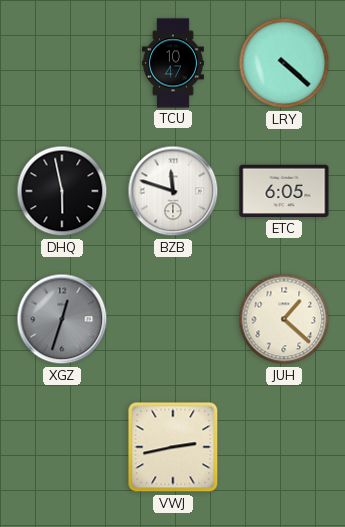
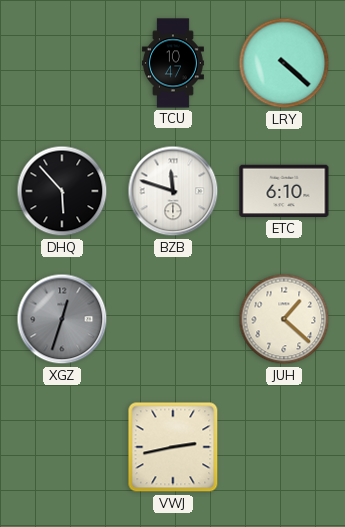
DHQ: 5:58 -> 5:53
ETC: 6:05 -> 6:10
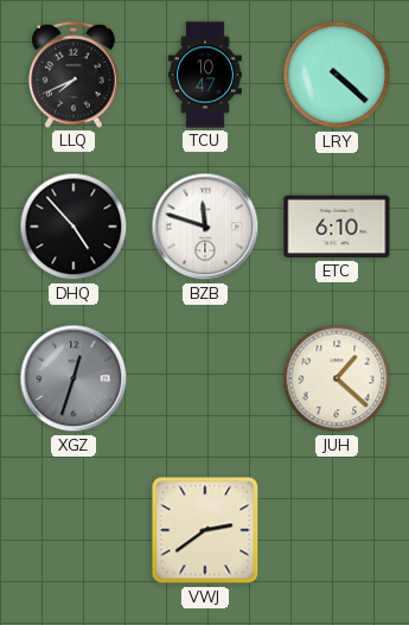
LLQ: none -> 7:41
DHQ: 5:53 -> 4:53
VWJ: 2:43 -> 2:39
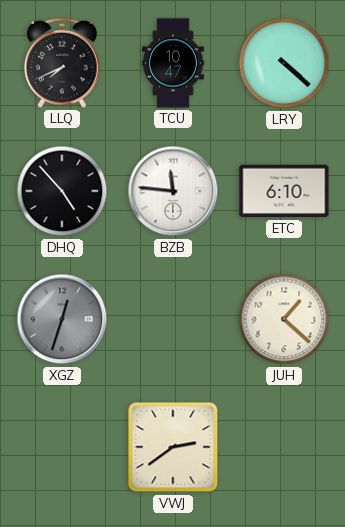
BZB: 11:48 -> 11:46
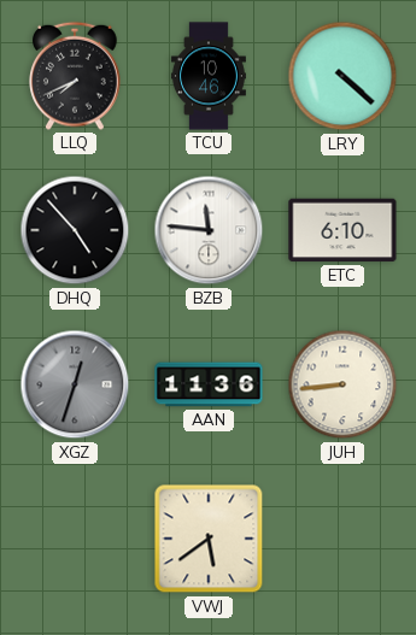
TCU: 10:47 -> 10:46
AAN: none -> 11:36
JUH: 1:22 -> 8:44
VWJ: 2:39 -> 5:39
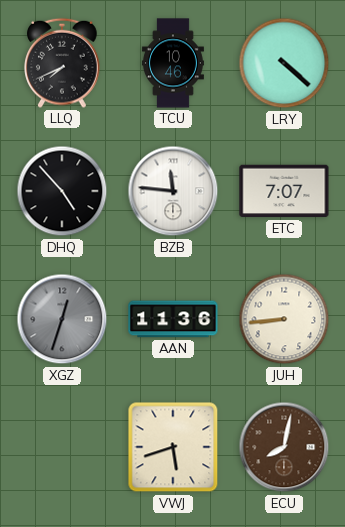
ETC: 6:10 -> 7:07
VWJ: 5:39 -> 5:42
ECU: none -> 8:02
